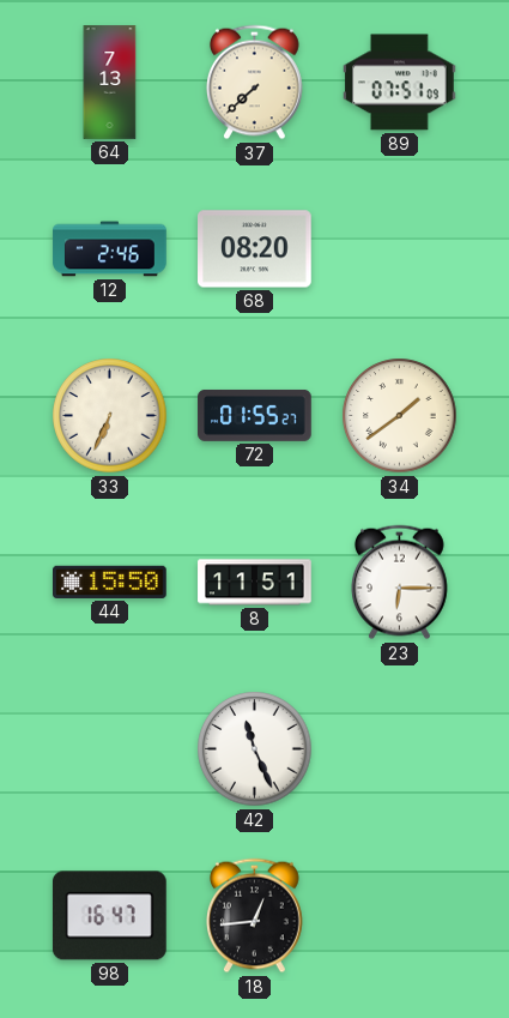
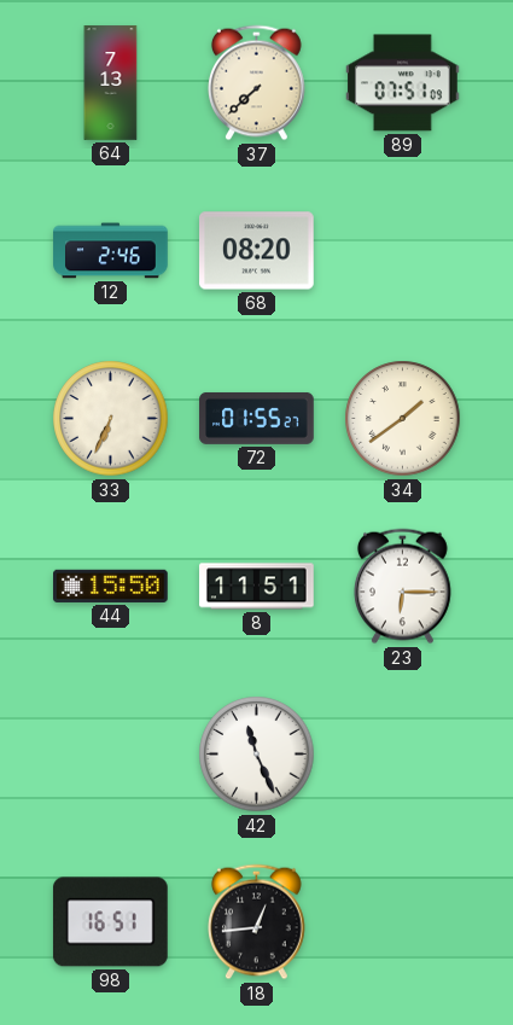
98: 16:47 -> 16:51
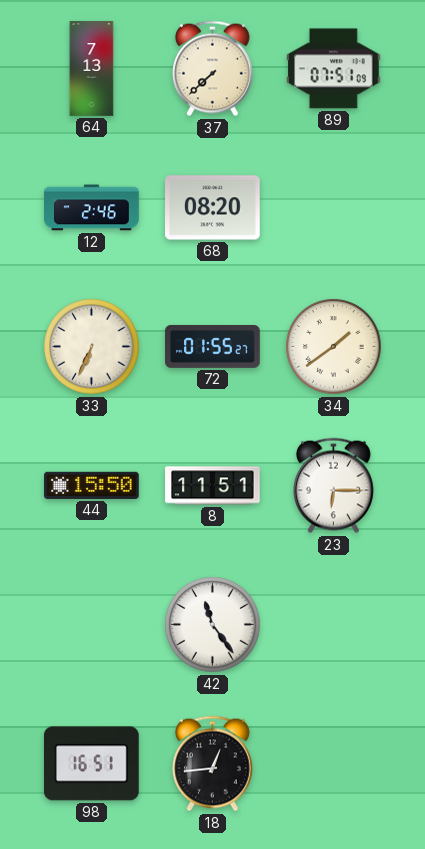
42: 11:26 -> 11:24
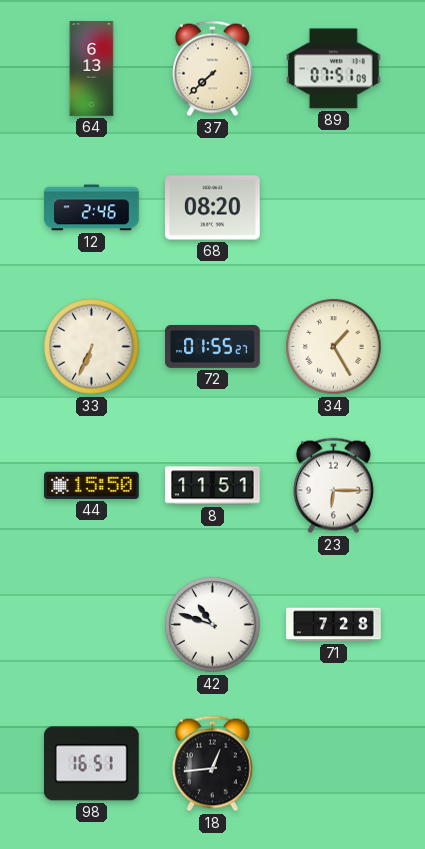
64: 7:13 -> 6:13
34: 1:39 -> 1:25
42: 11:24 -> 10:48
71: none -> 7:28
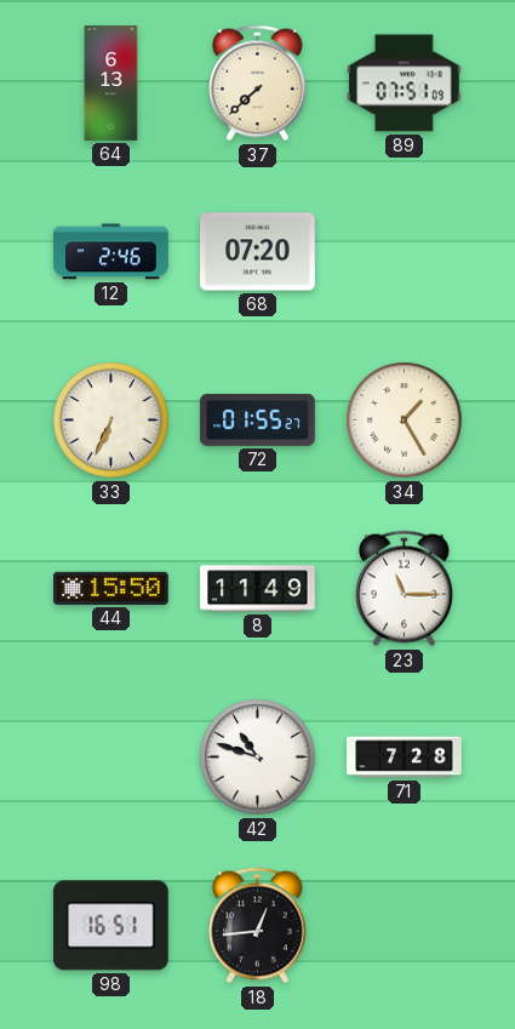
68: 08:20 -> 07:20
8: 11:51 -> 11:49
23: 6:15 -> 11:15
